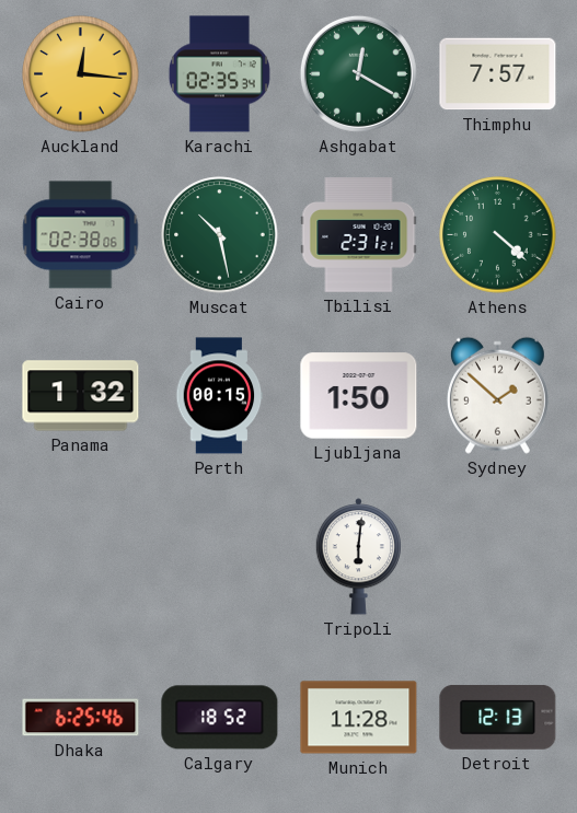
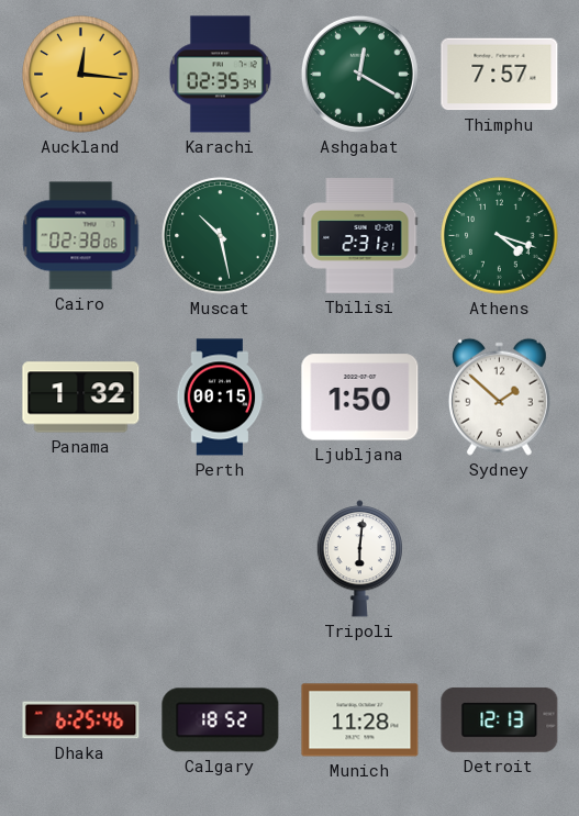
Athens: 4:22 -> 4:18
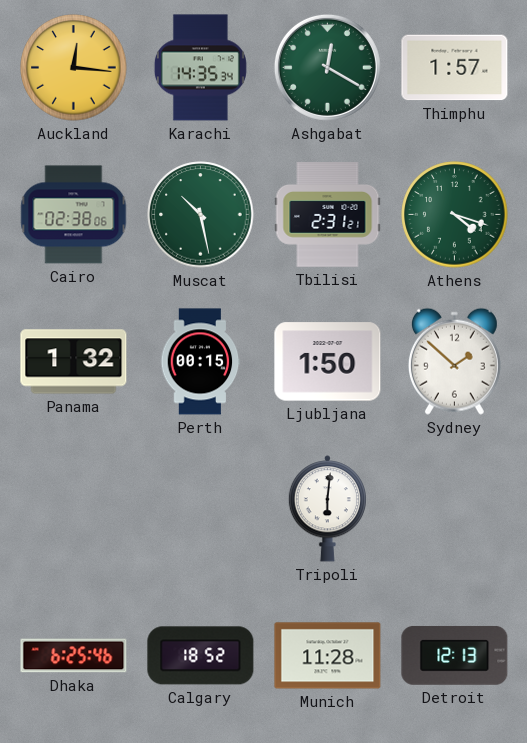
Karachi: 02:35 -> 14:35
Thimphu: 7:57 -> 1:57
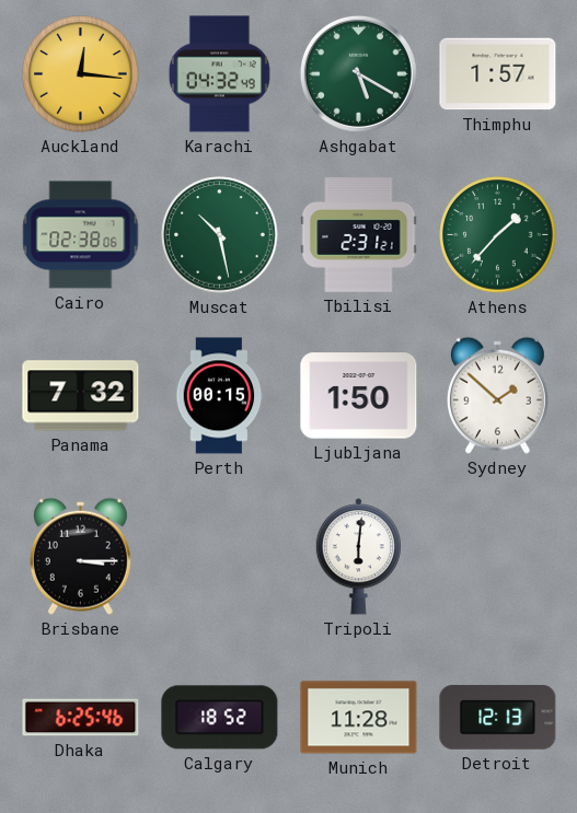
Karachi: 14:35 -> 04:32
Ashgabat: 12:20 -> 5:20
Athens: 4:18 -> 1:37
Panama: 1:32 -> 7:32
Brisbane: none -> 3:15
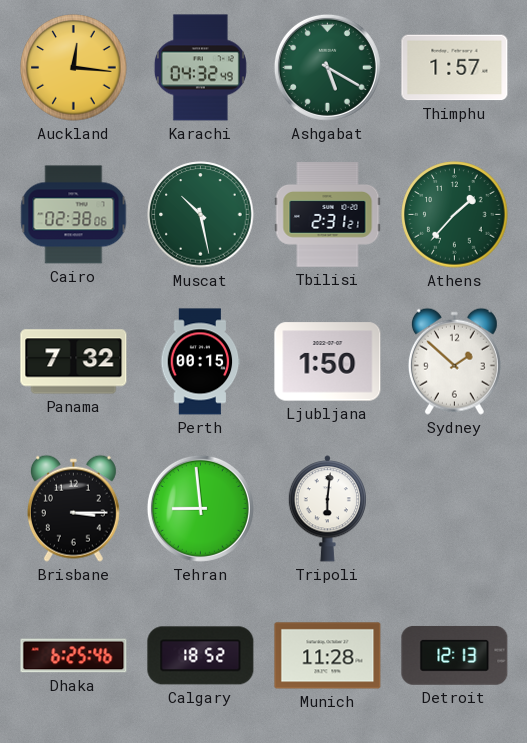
Tehran: none -> 8:59
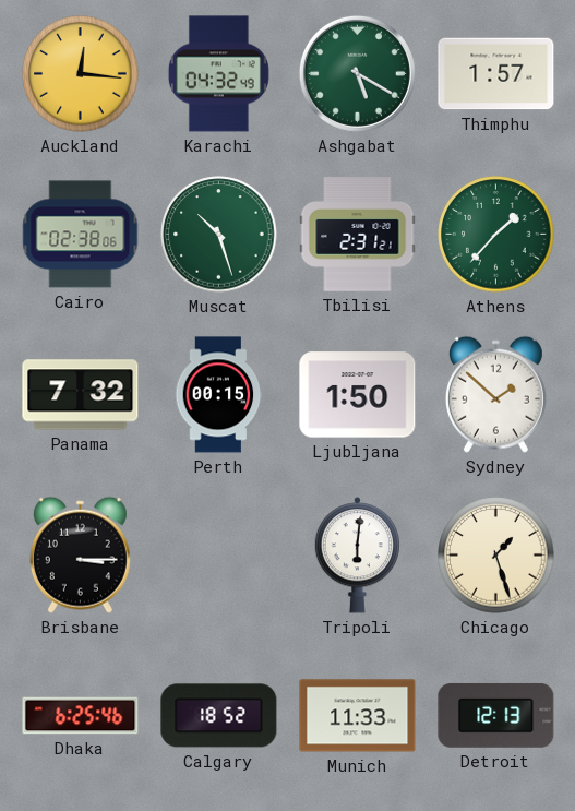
Muscat: 10:28 -> 10:27
Tehran: 8:59 -> none
Chicago: none -> 1:27
Munich: 11:28 -> 11:33
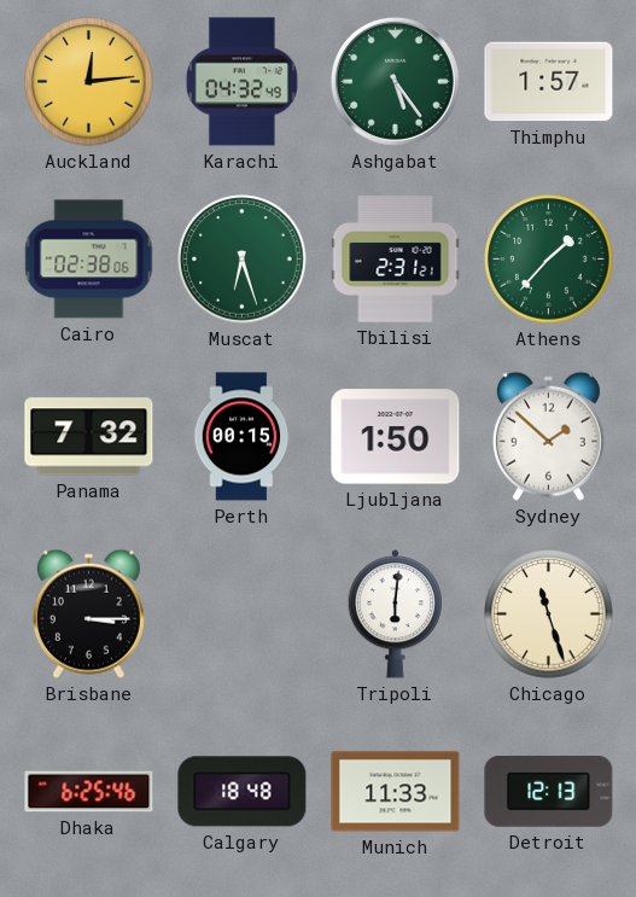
Auckland: 12:16 -> 12:14
Ashgabat: 5:20 -> 5:24
Muscat: 10:27 -> 6:27
Chicago: 1:27 -> 11:27
Calgary: 18:52 -> 18:48
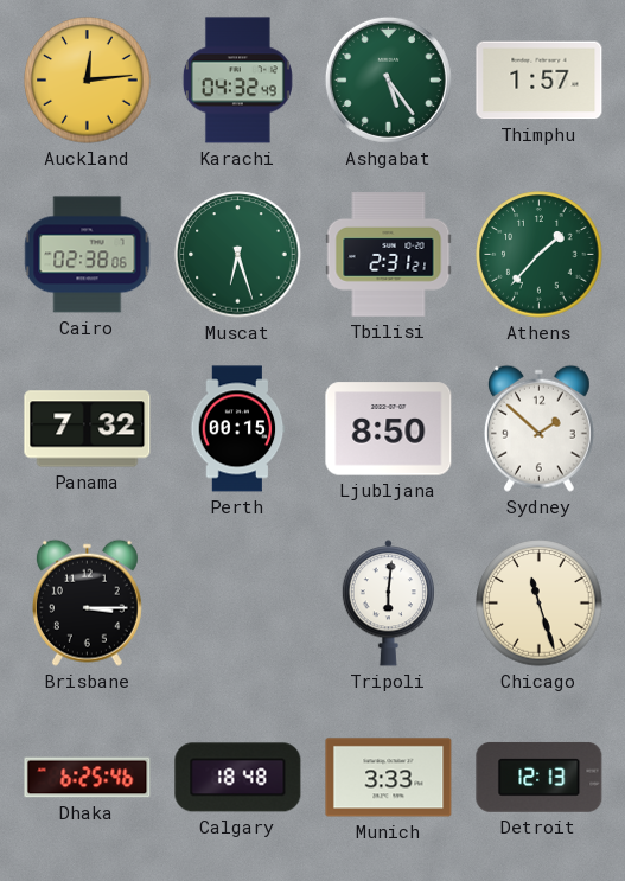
Ljubljana: 1:50 -> 8:50
Munich: 11:33 -> 3:33
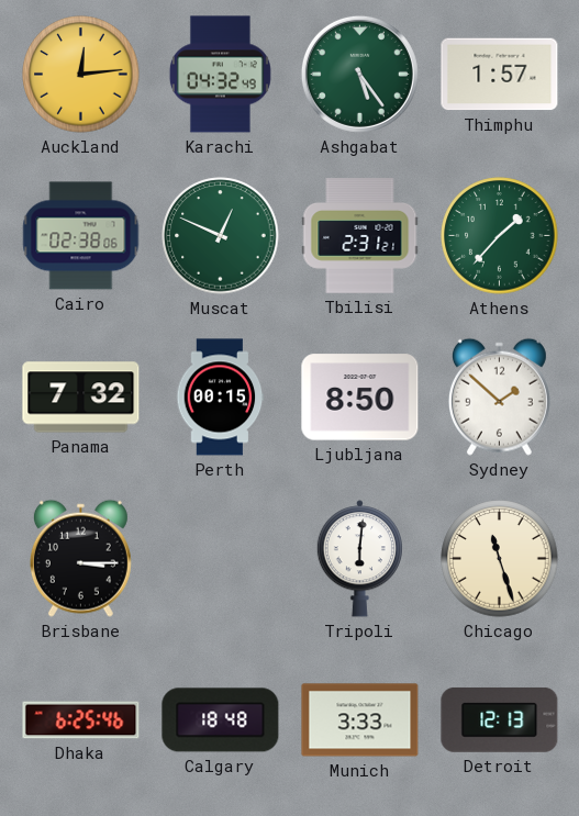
Muscat: 6:27 -> 12:49
